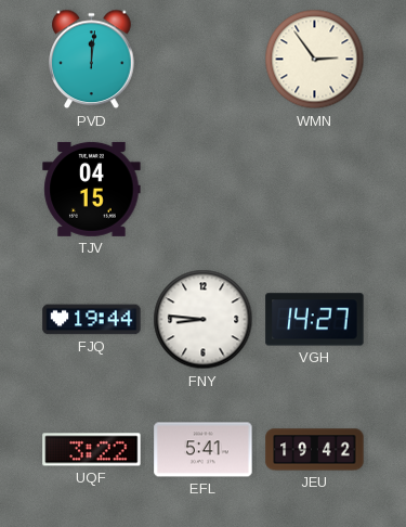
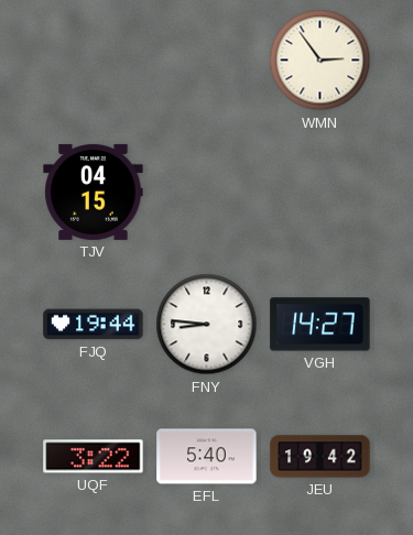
PVD: 12:01 -> none
EFL: 5:41 -> 5:40
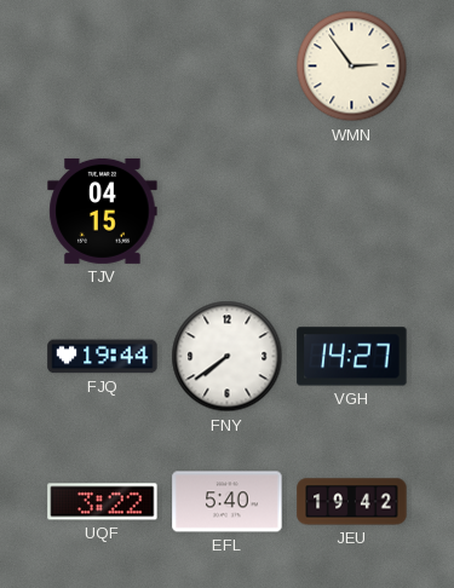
FNY: 8:46 -> 7:39
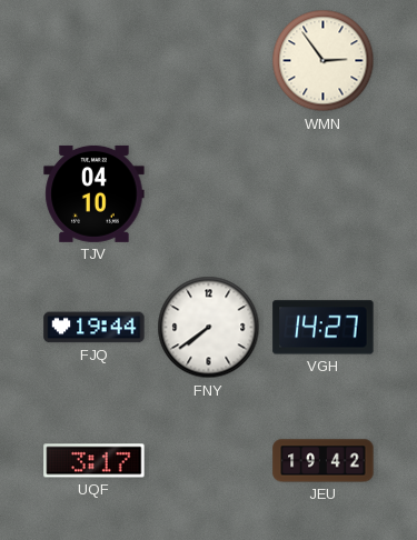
TJV: 04:15 -> 04:10
UQF: 3:22 -> 3:17
EFL: 5:40 -> none
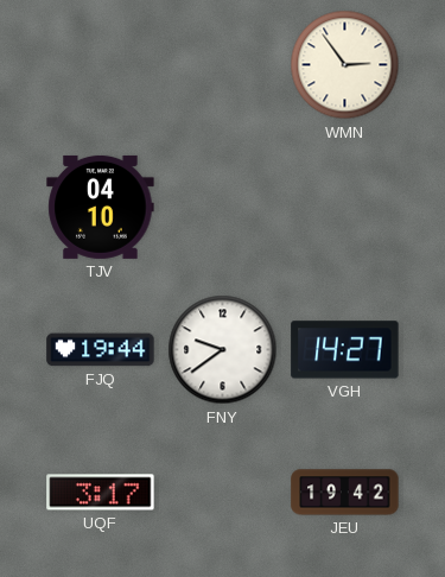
FNY: 7:39 -> 9:39
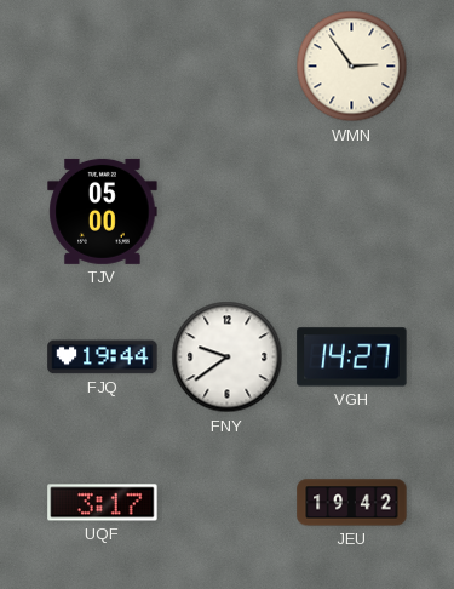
TJV: 04:10 -> 05:00
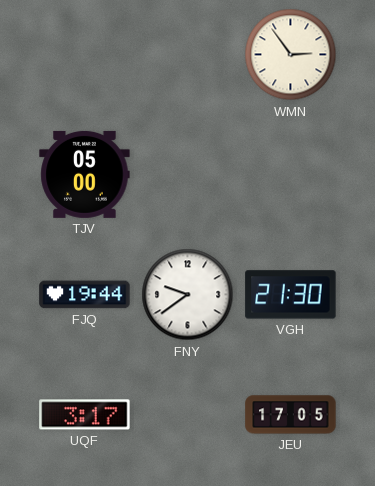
VGH: 14:27 -> 21:30
JEU: 19:42 -> 17:05
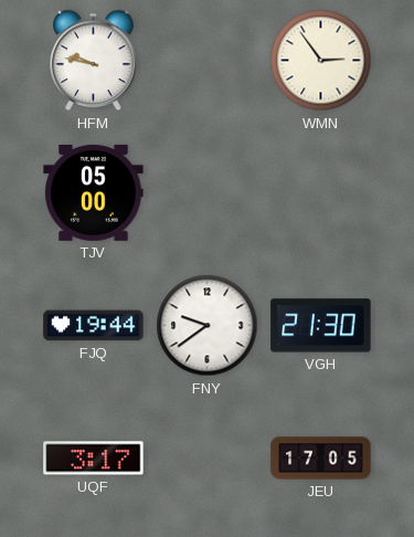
HFM: none -> 9:47
